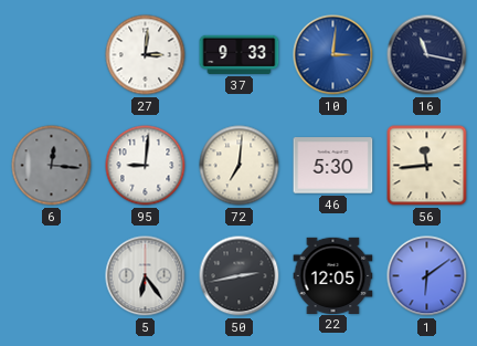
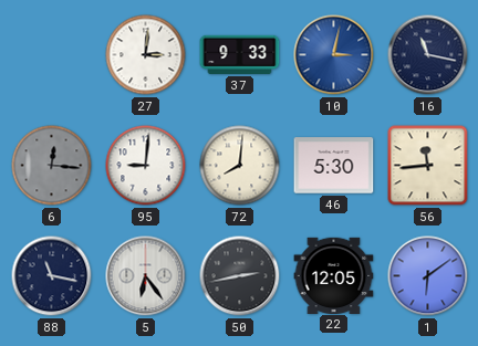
10: 3:01 -> 3:02
72: 7:01 -> 8:01
88: none -> 11:17
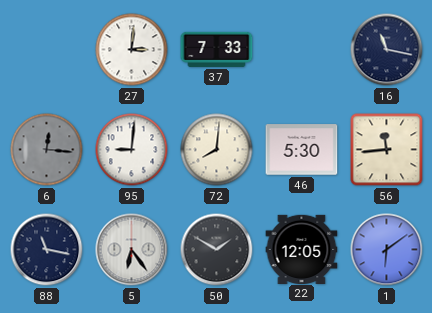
37: 9:33 -> 7:33
10: 3:02 -> none
50: 2:43 -> 1:50
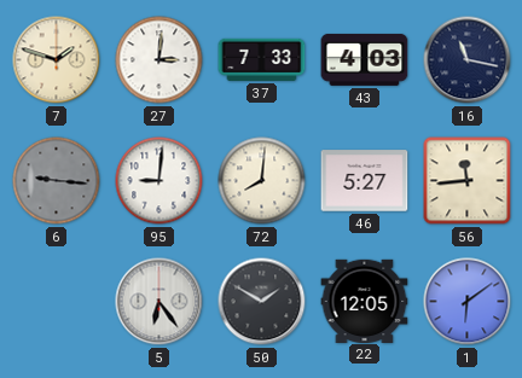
7: none -> 1:48
43: none -> 4:03
6: 12:16 -> 9:16
46: 5:30 -> 5:27
88: 11:17 -> none
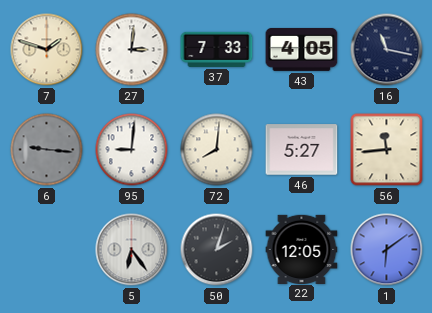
43: 4:03 -> 4:05
50: 1:50 -> 2:03
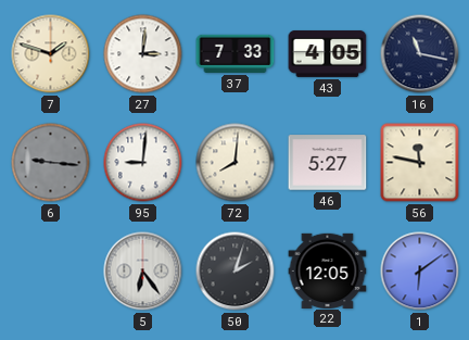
56: 11:44 -> 11:47
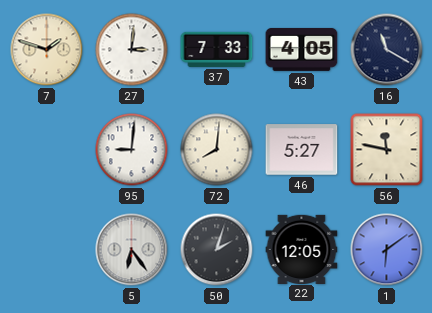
16: 11:17 -> 11:20
6: 9:16 -> none
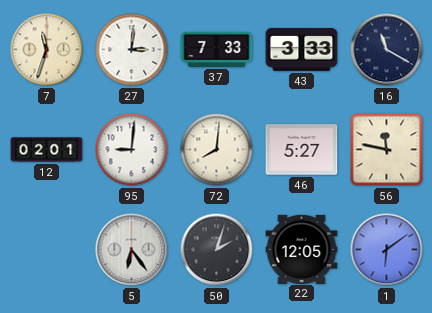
7: 1:48 -> 11:33
43: 4:05 -> 3:33
12: none -> 02:01
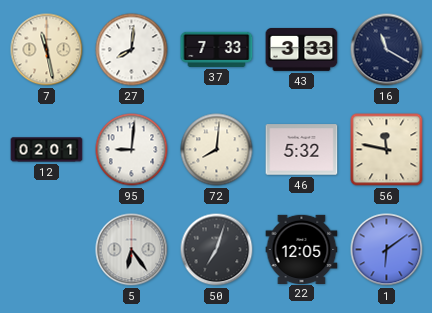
7: 11:33 -> 11:28
27: 3:01 -> 8:01
46: 5:27 -> 5:32
50: 2:03 -> 7:03
